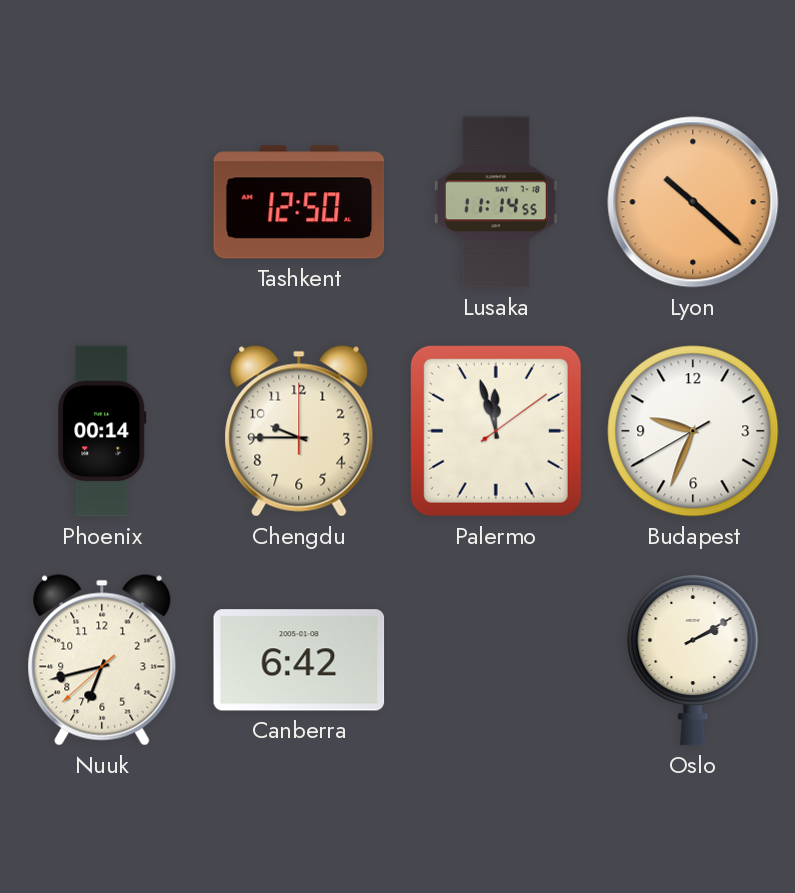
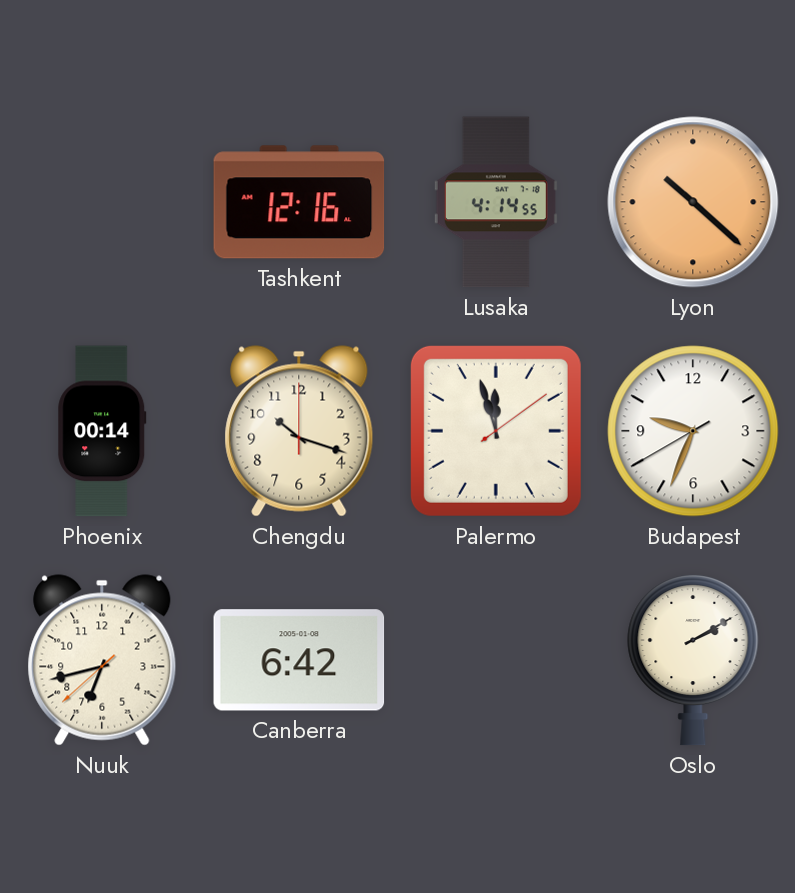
Tashkent: 12:50 -> 12:16
Lusaka: 11:14 -> 4:14
Chengdu: 9:45 -> 10:18
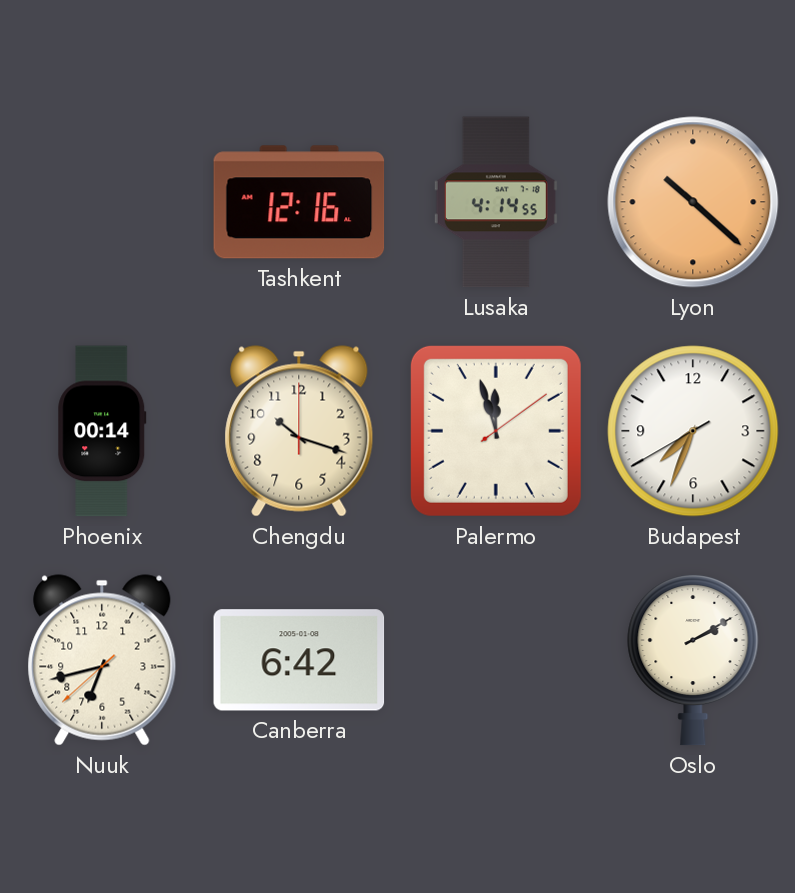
Budapest: 9:33 -> 7:33
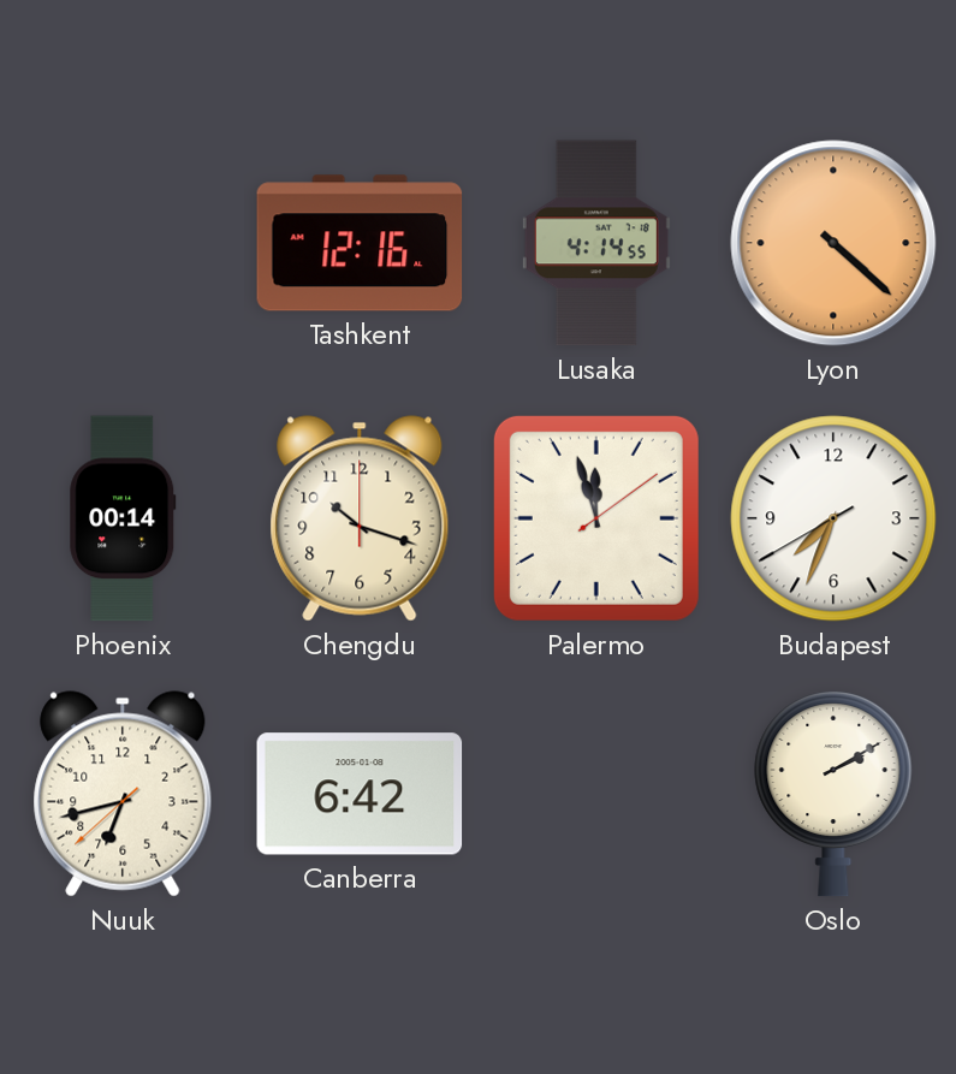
Lyon: 10:22 -> 4:22
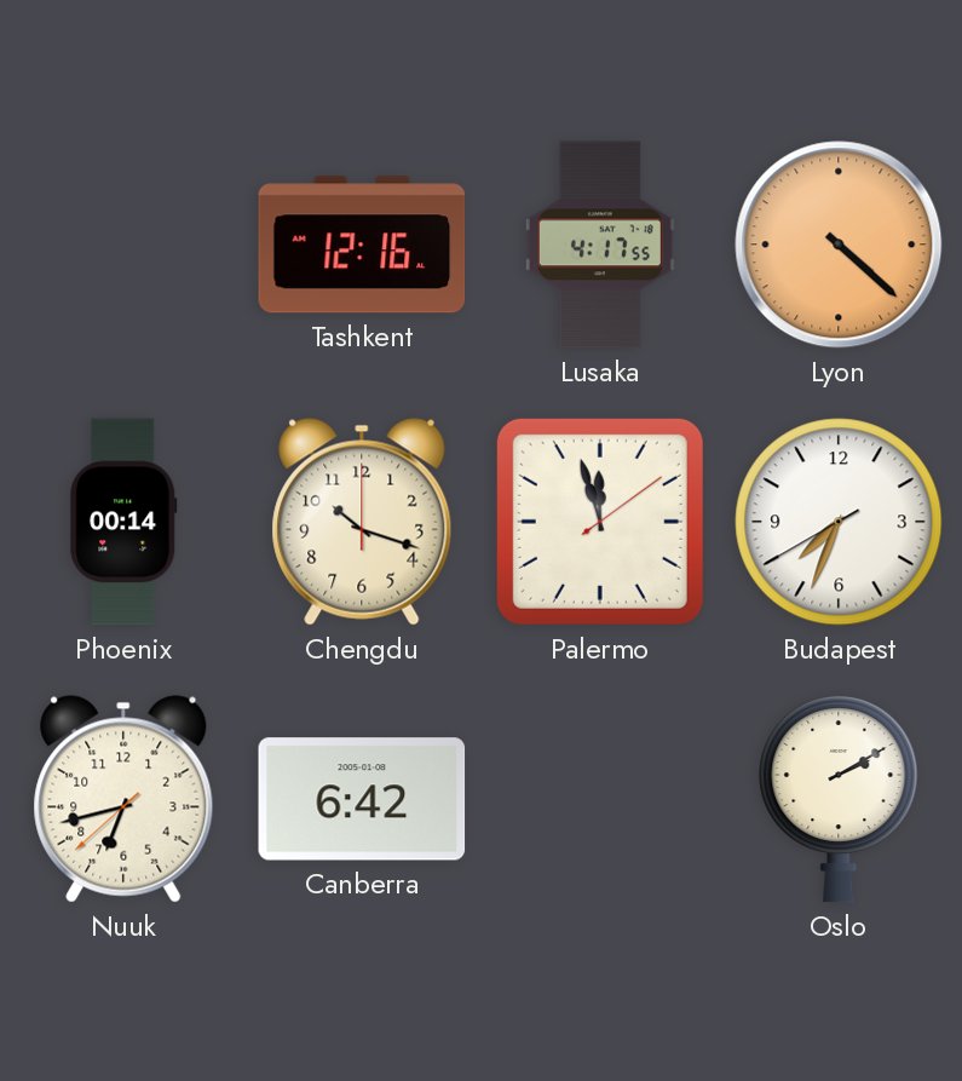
Lusaka: 4:14 -> 4:17
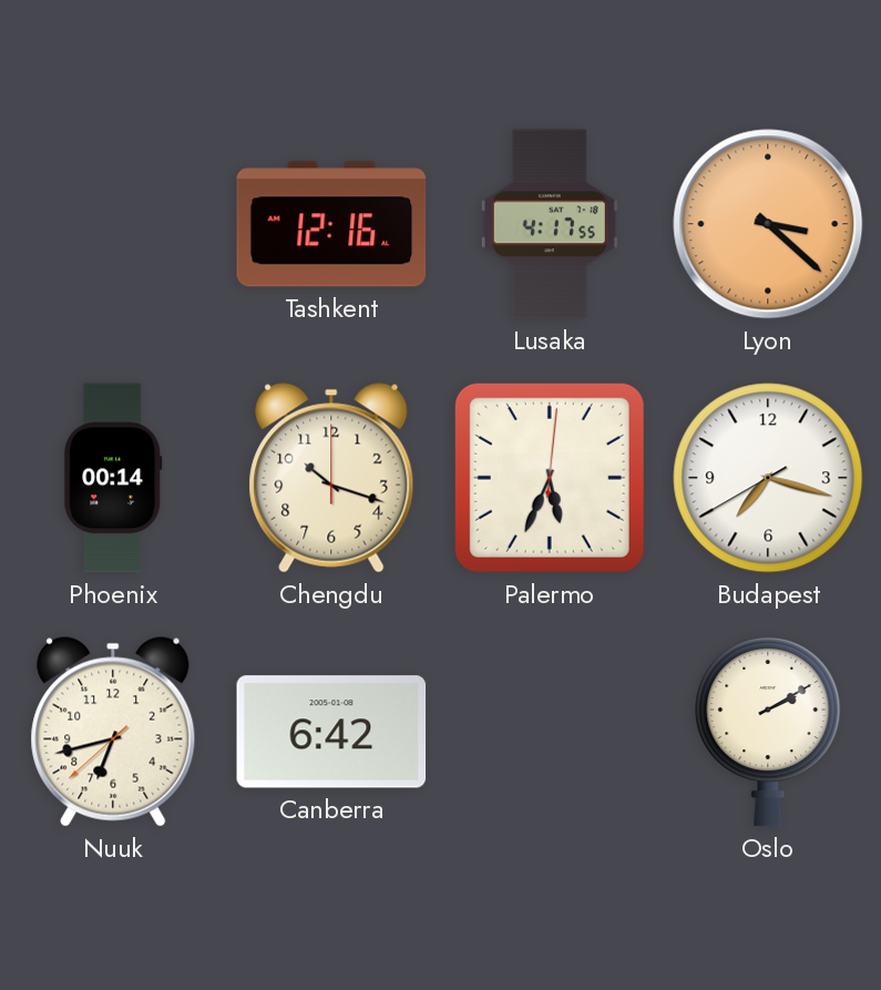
Lyon: 4:22 -> 3:22
Palermo: 11:57 -> 5:34
Budapest: 7:33 -> 7:17
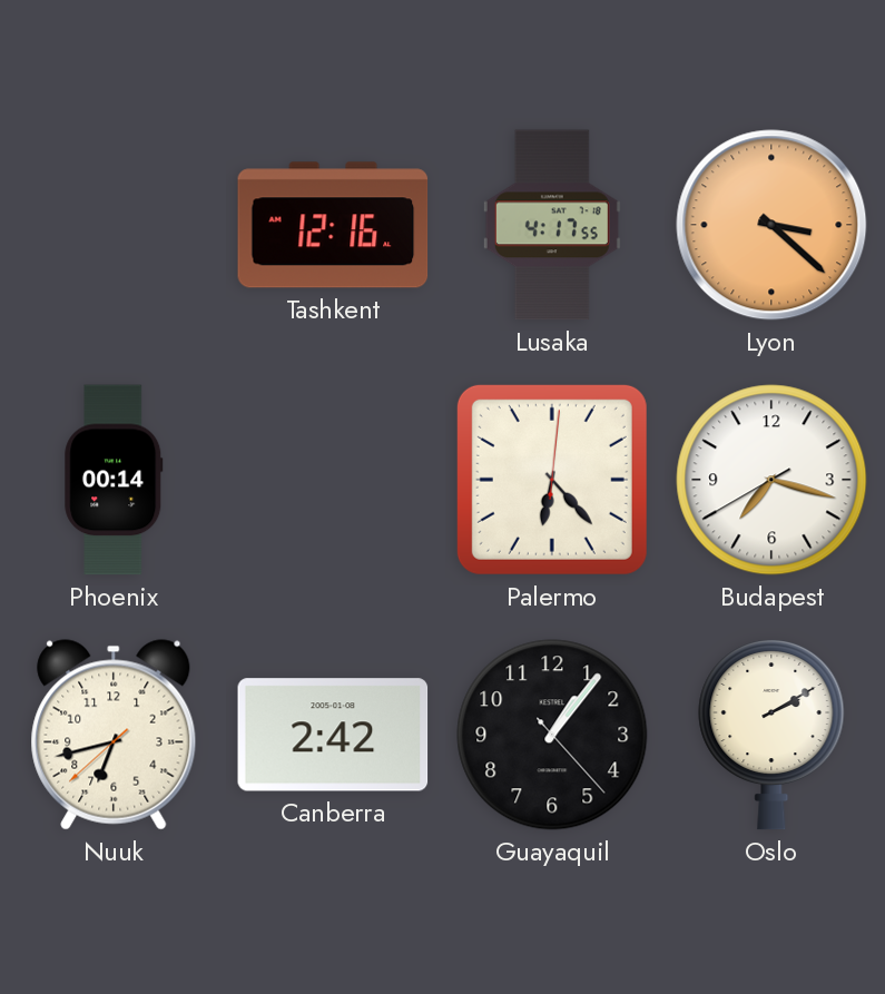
Chengdu: 10:18 -> none
Palermo: 5:34 -> 6:23
Canberra: 6:42 -> 2:42
Guayaquil: none -> 1:06
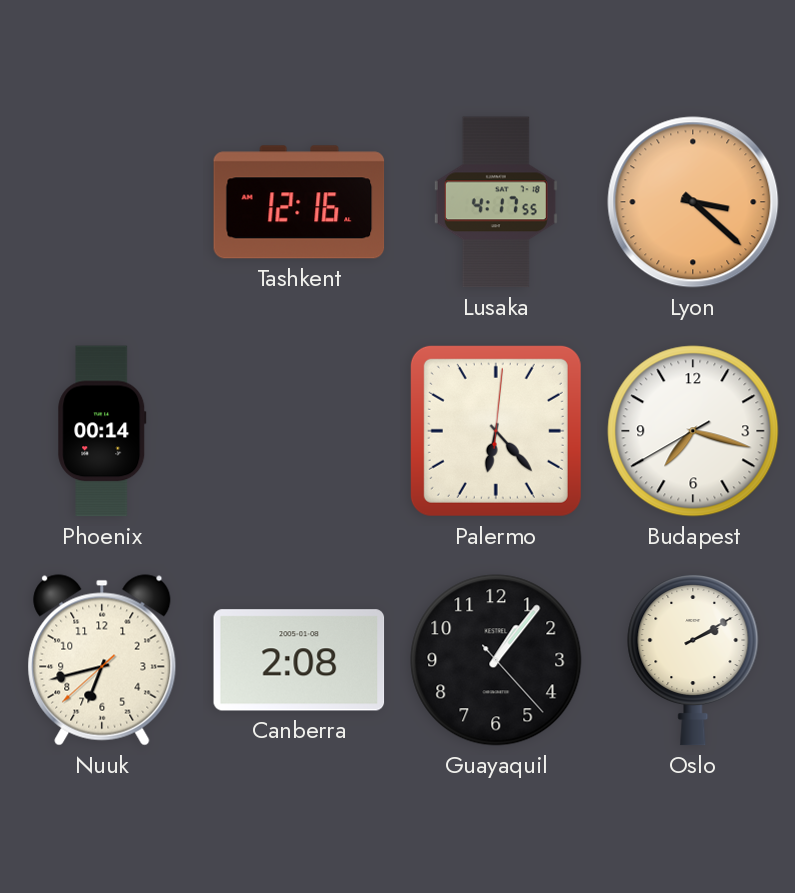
Canberra: 2:42 -> 2:08
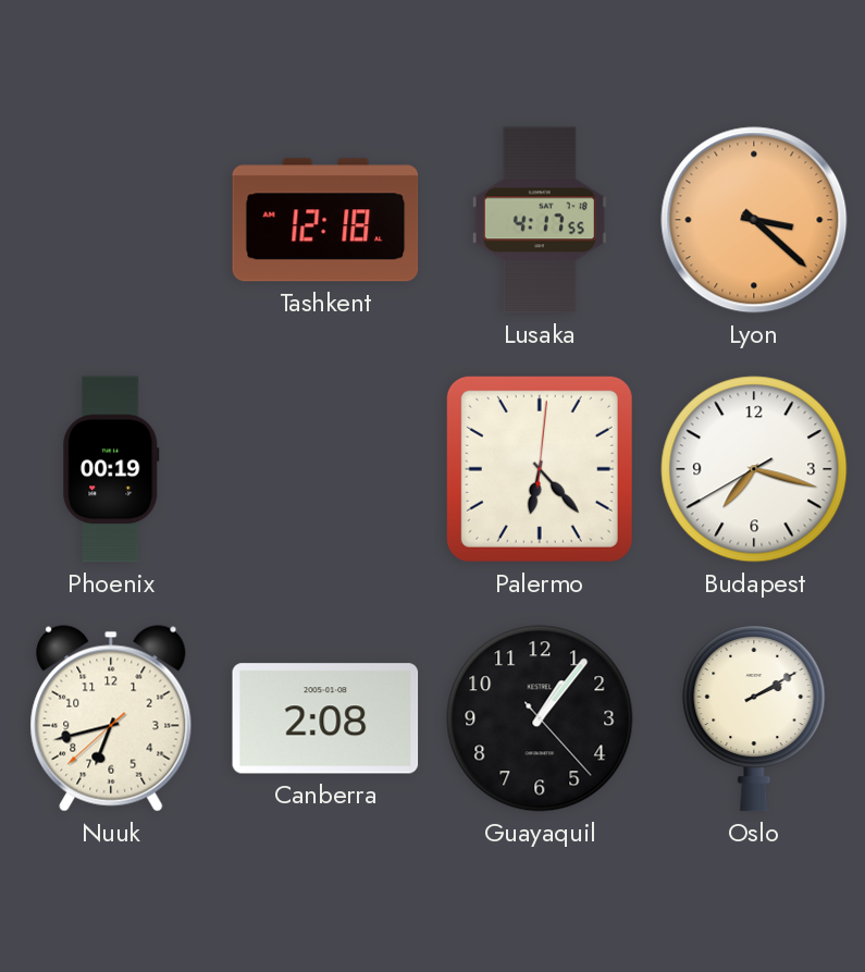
Tashkent: 12:16 -> 12:18
Phoenix: 00:14 -> 00:19
